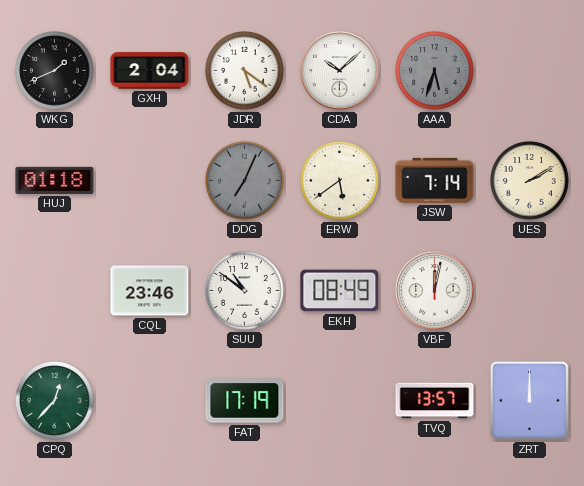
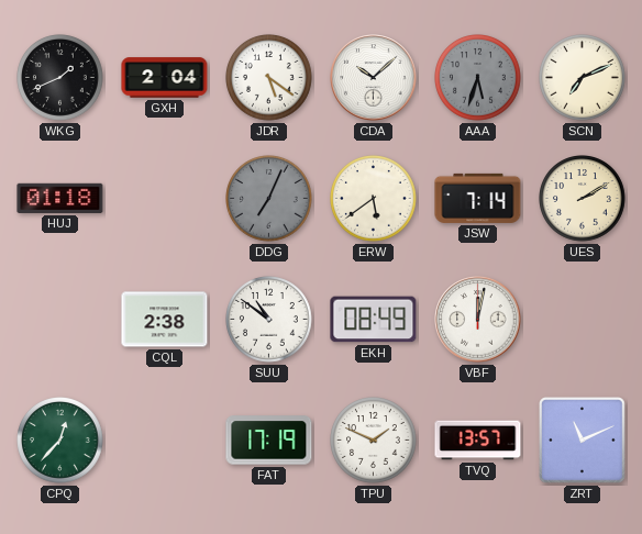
SCN: none -> 7:11
CQL: 23:46 -> 2:38
TPU: none -> 1:49
ZRT: 12:00 -> 11:11
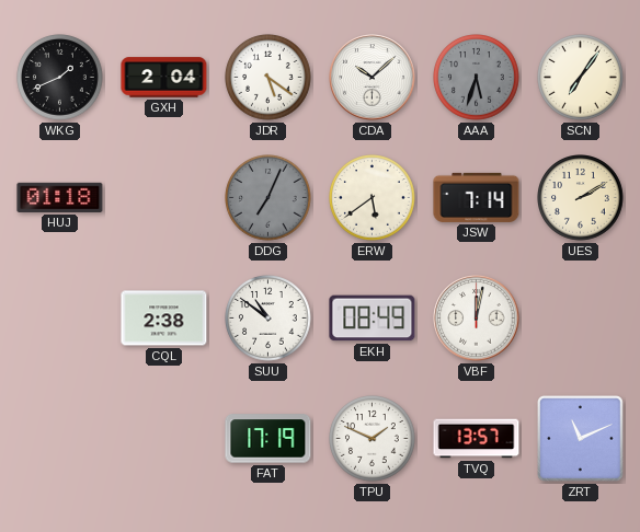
SCN: 7:11 -> 7:06
CPQ: 12:37 -> none
